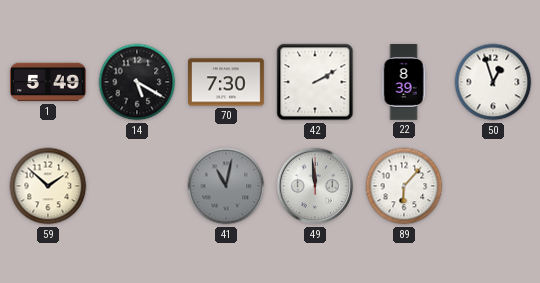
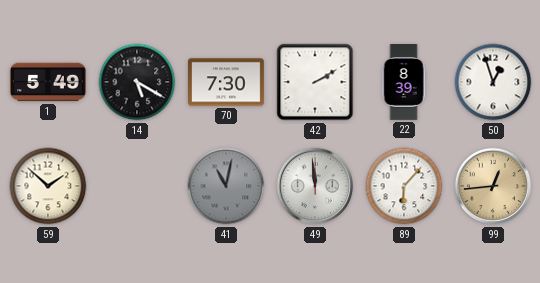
99: none -> 12:44
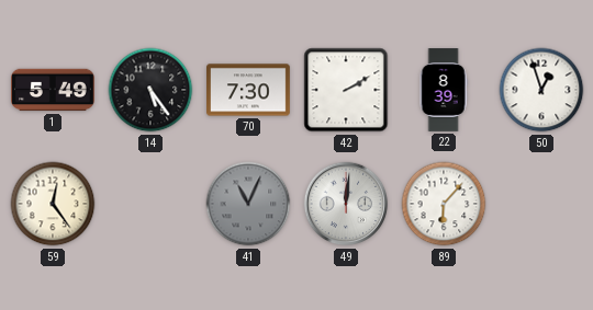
14: 5:20 -> 5:24
59: 1:52 -> 12:24
41: 11:02 -> 11:04
49: 11:59 -> 12:01
99: 12:44 -> none
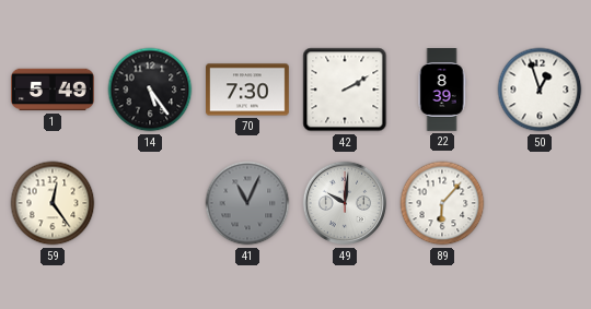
49: 12:01 -> 10:01
